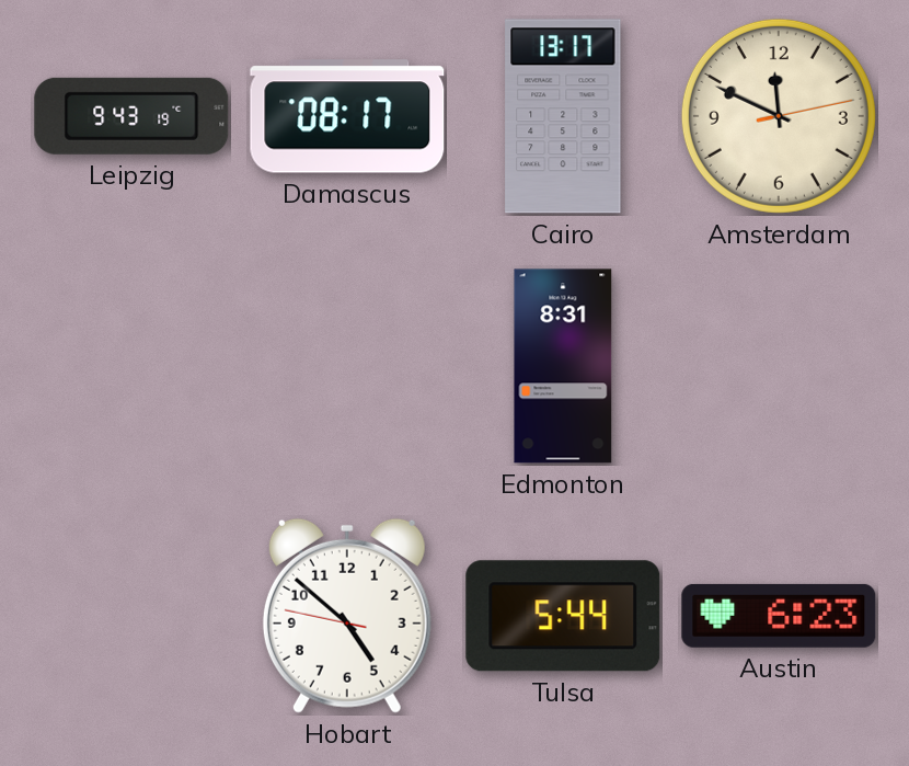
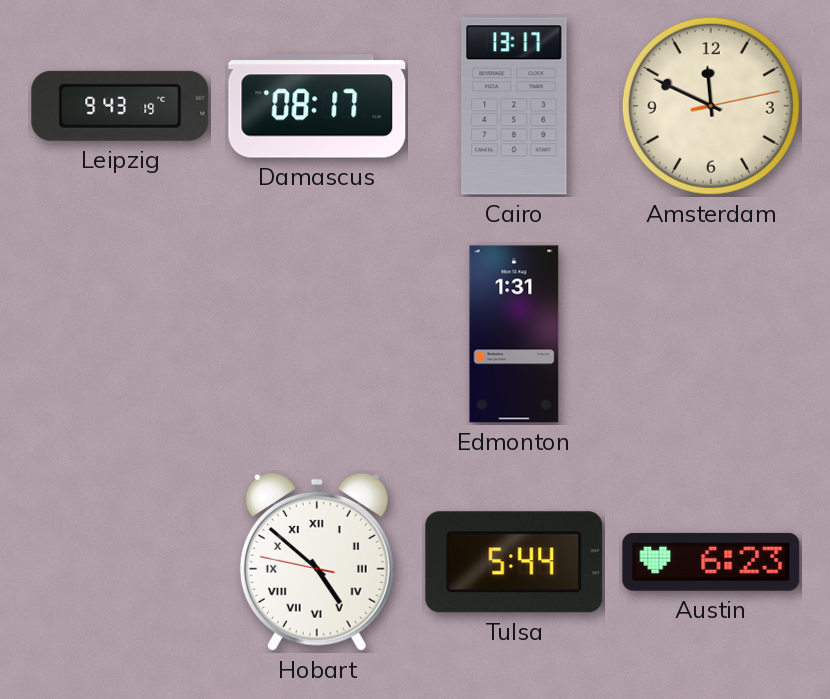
Edmonton: 8:31 -> 1:31
Hobart numerals: Arabic -> Roman
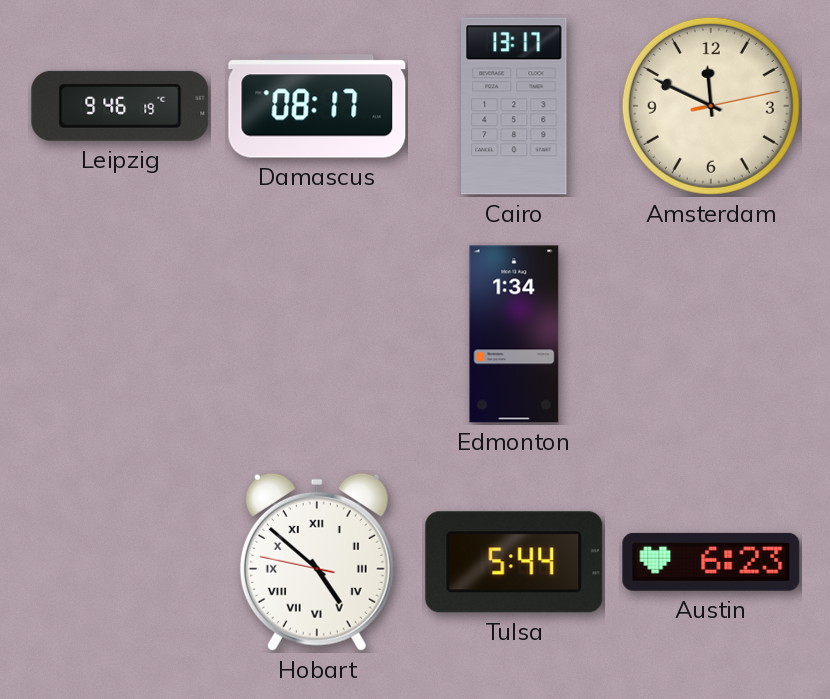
Leipzig: 9:43 -> 9:46
Edmonton: 1:31 -> 1:34
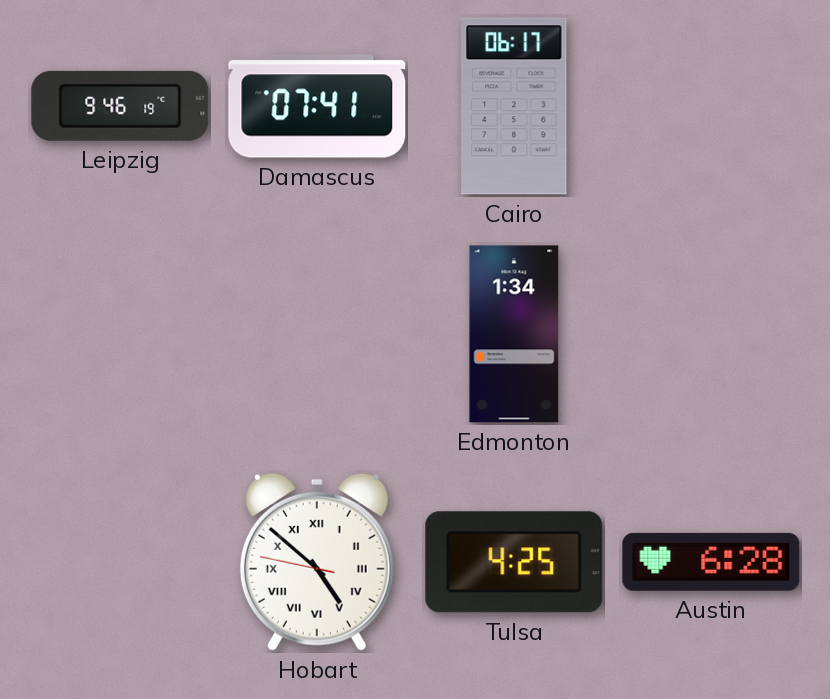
Damascus: 08:17 -> 07:41
Cairo: 13:17 -> 06:17
Amsterdam: 11:49 -> none
Tulsa: 5:44 -> 4:25
Austin: 6:23 -> 6:28
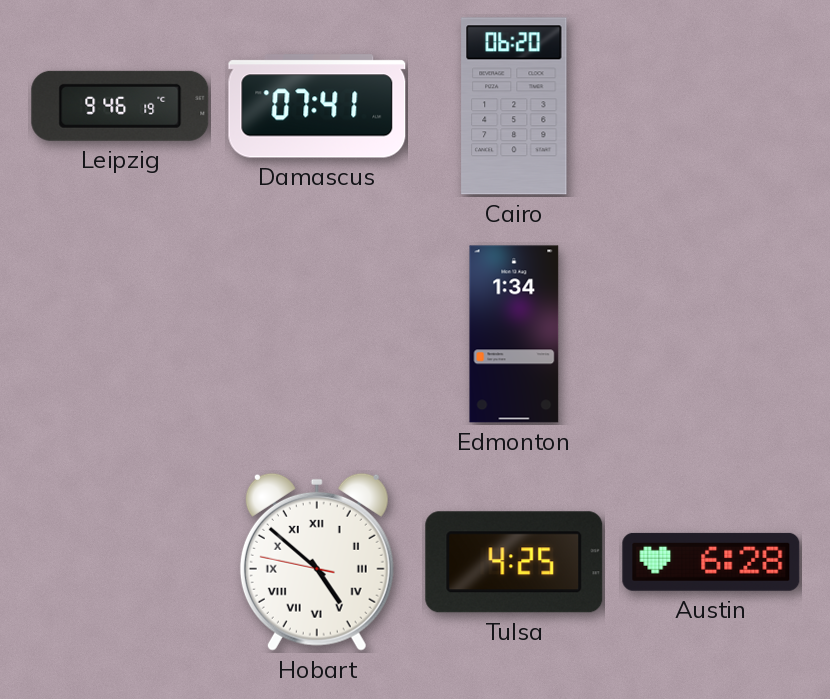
Cairo: 06:17 -> 06:20
